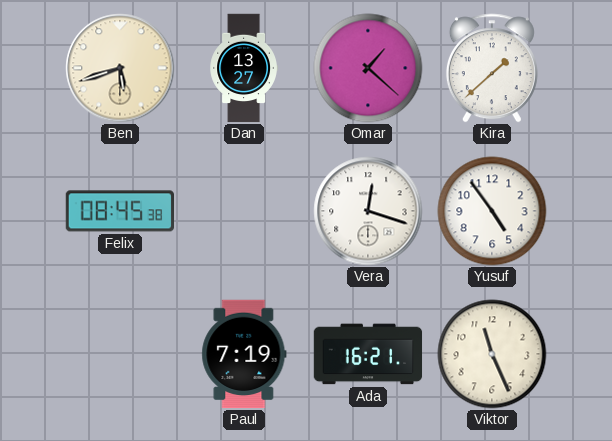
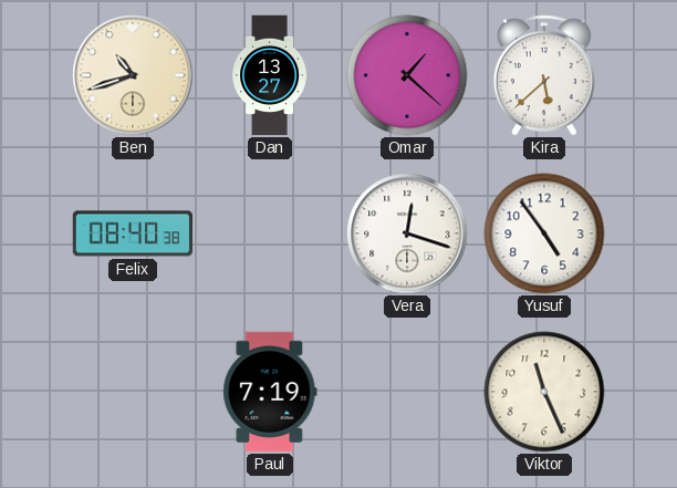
Ben: 5:42 -> 10:42
Kira: 1:38 -> 5:38
Felix: 08:45 -> 08:40
Ada: 16:21 -> none
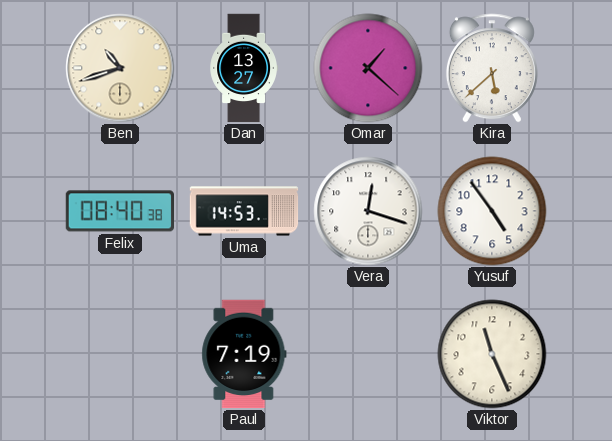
Uma: none -> 14:53
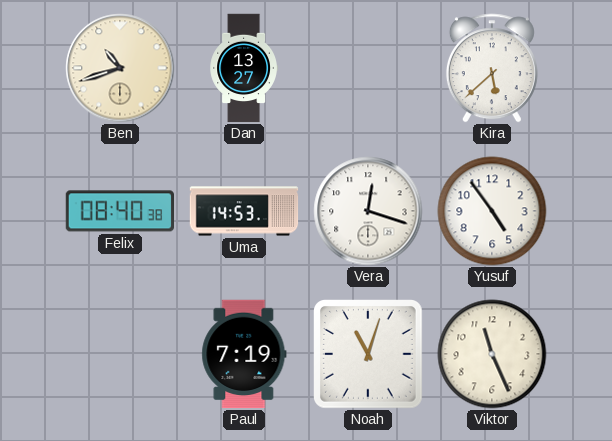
Omar: 1:22 -> none
Noah: none -> 11:03
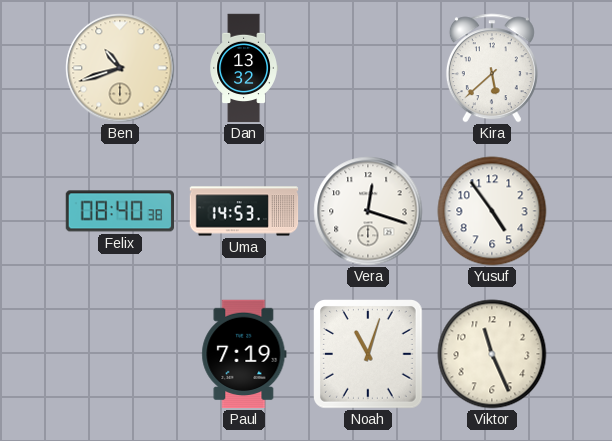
Dan: 13:27 -> 13:32
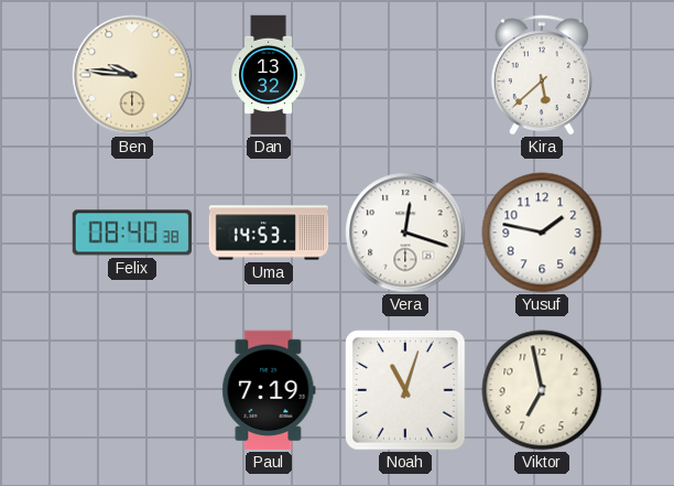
Ben: 10:42 -> 9:46
Yusuf: 4:54 -> 1:47
Viktor: 11:26 -> 6:58
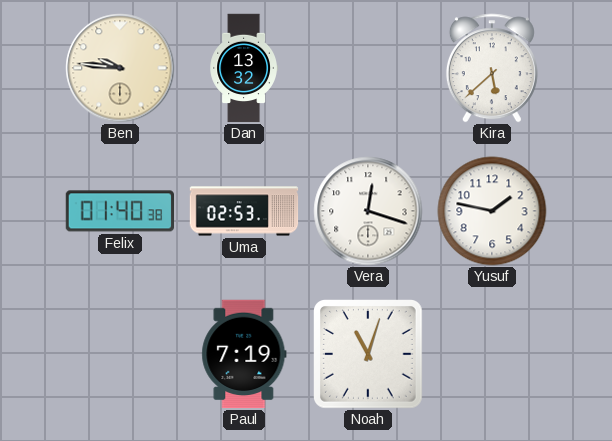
Felix: 08:40 -> 01:40
Uma: 14:53 -> 02:53
Viktor: 6:58 -> none
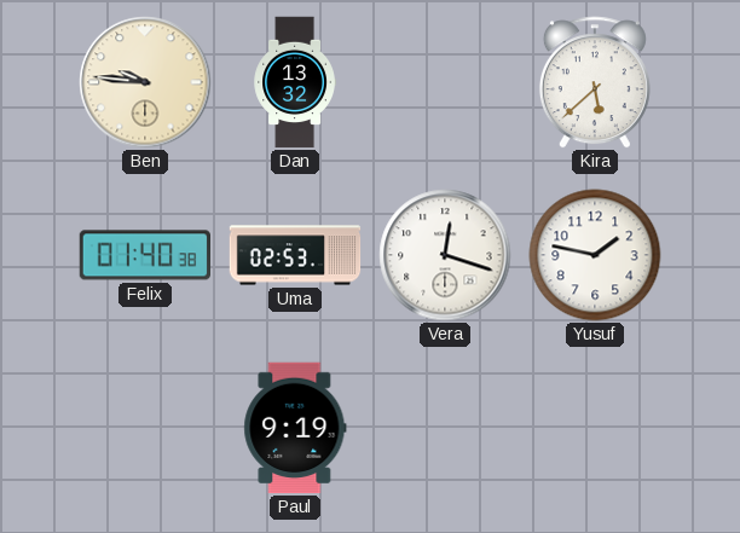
Paul: 7:19 -> 9:19
Noah: 11:03 -> none
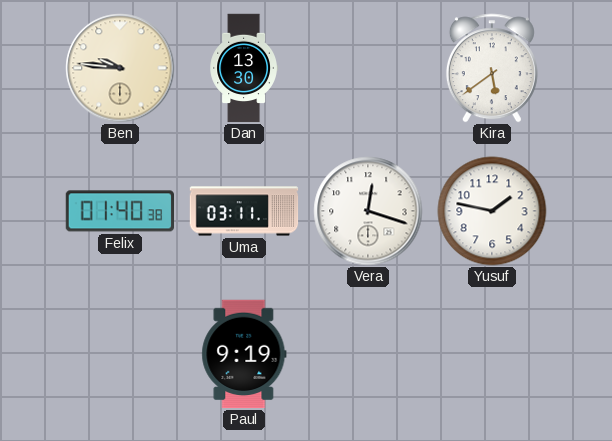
Dan: 13:32 -> 13:30
Kira: 5:38 -> 5:39
Uma: 02:53 -> 03:11
